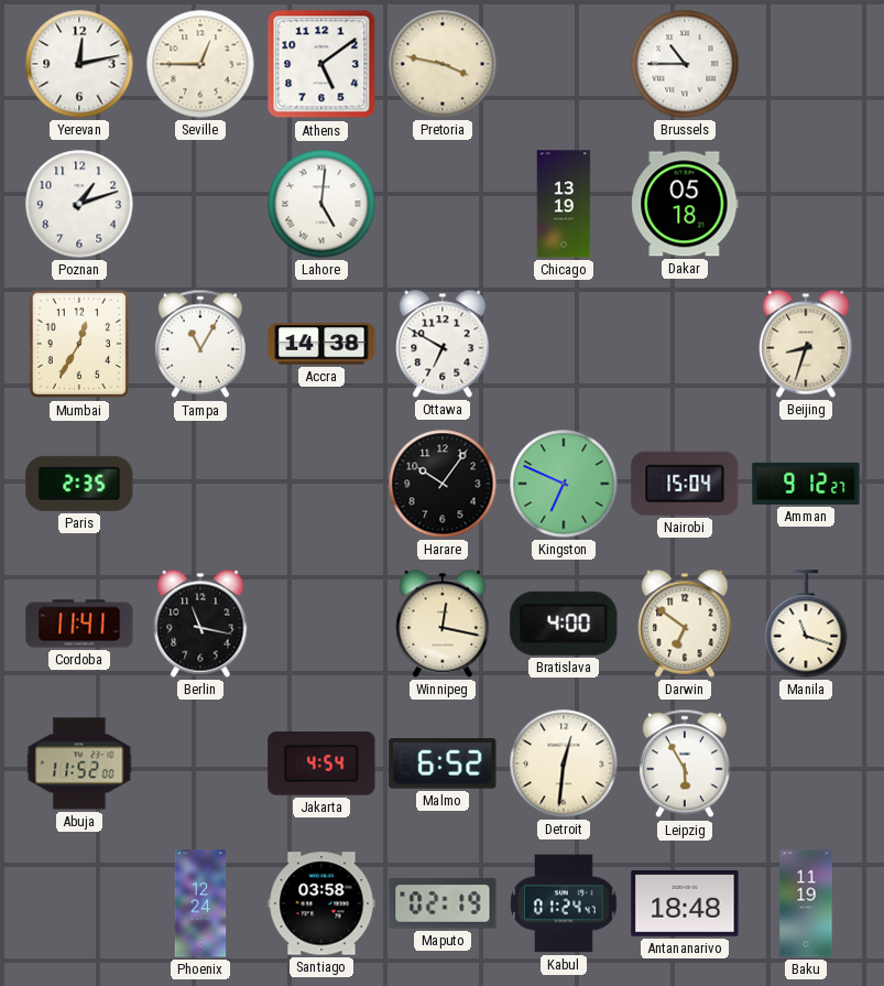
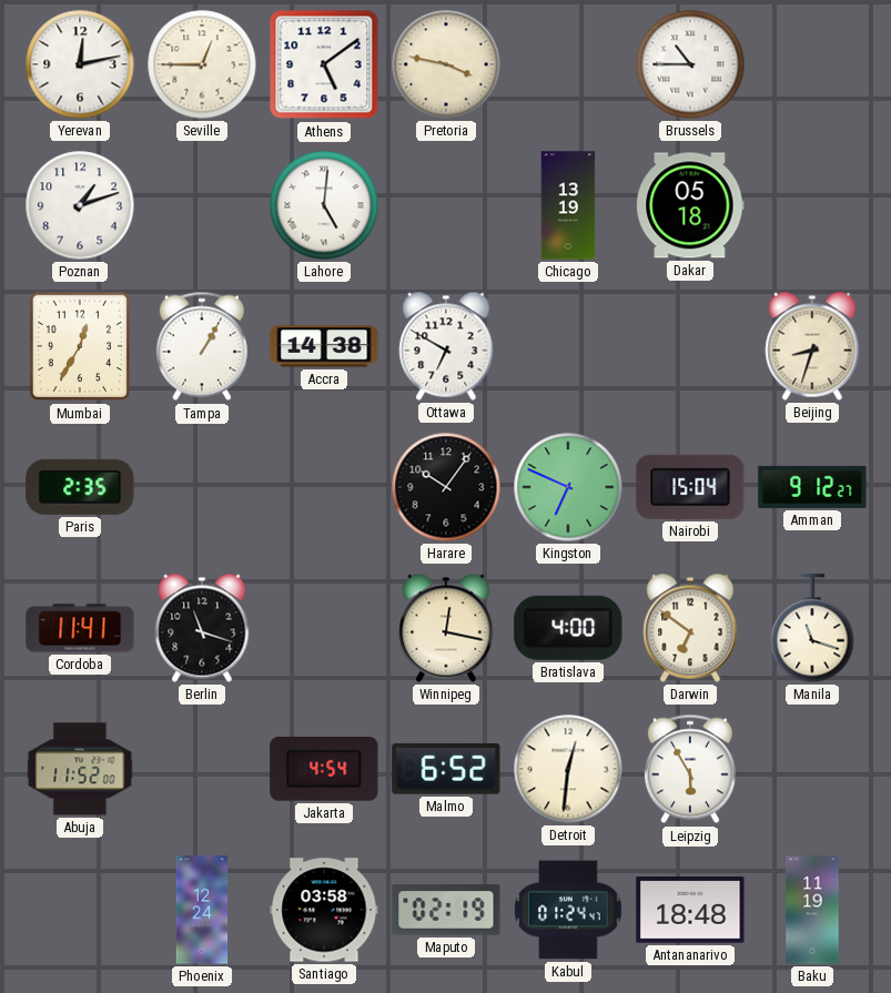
Tampa: 11:05 -> 1:05
Berlin: 11:17 -> 11:18
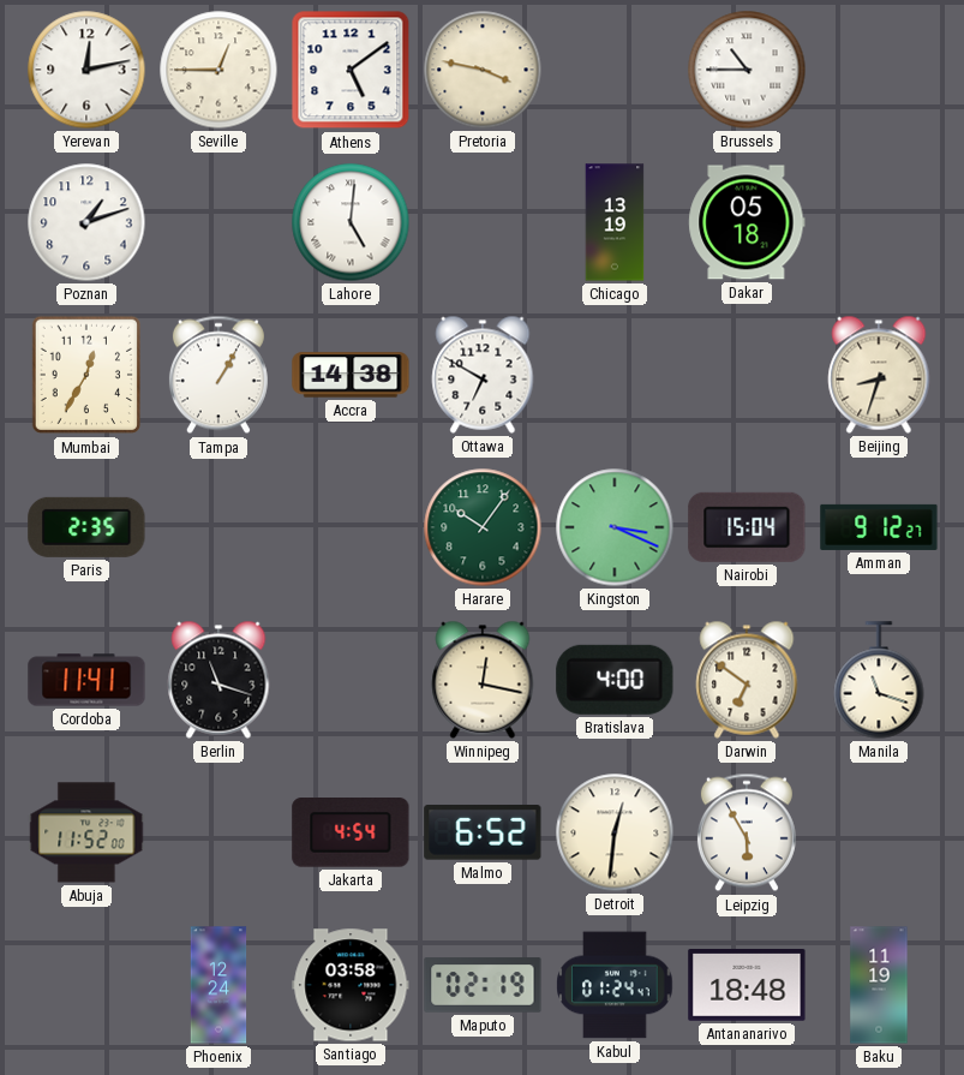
Harare dial: black -> green
Kingston: 6:49 -> 3:19
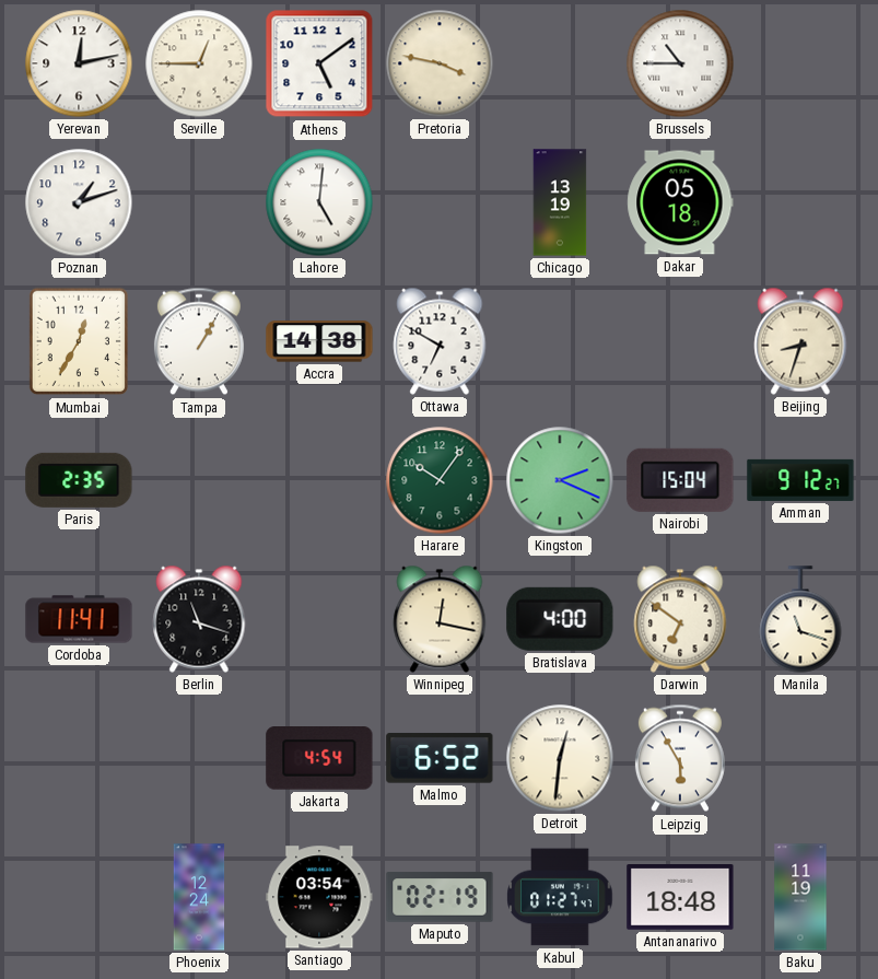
Kingston: 3:19 -> 2:19
Abuja: 11:52 -> none
Santiago: 03:58 -> 03:54
Kabul: 01:24 -> 01:27
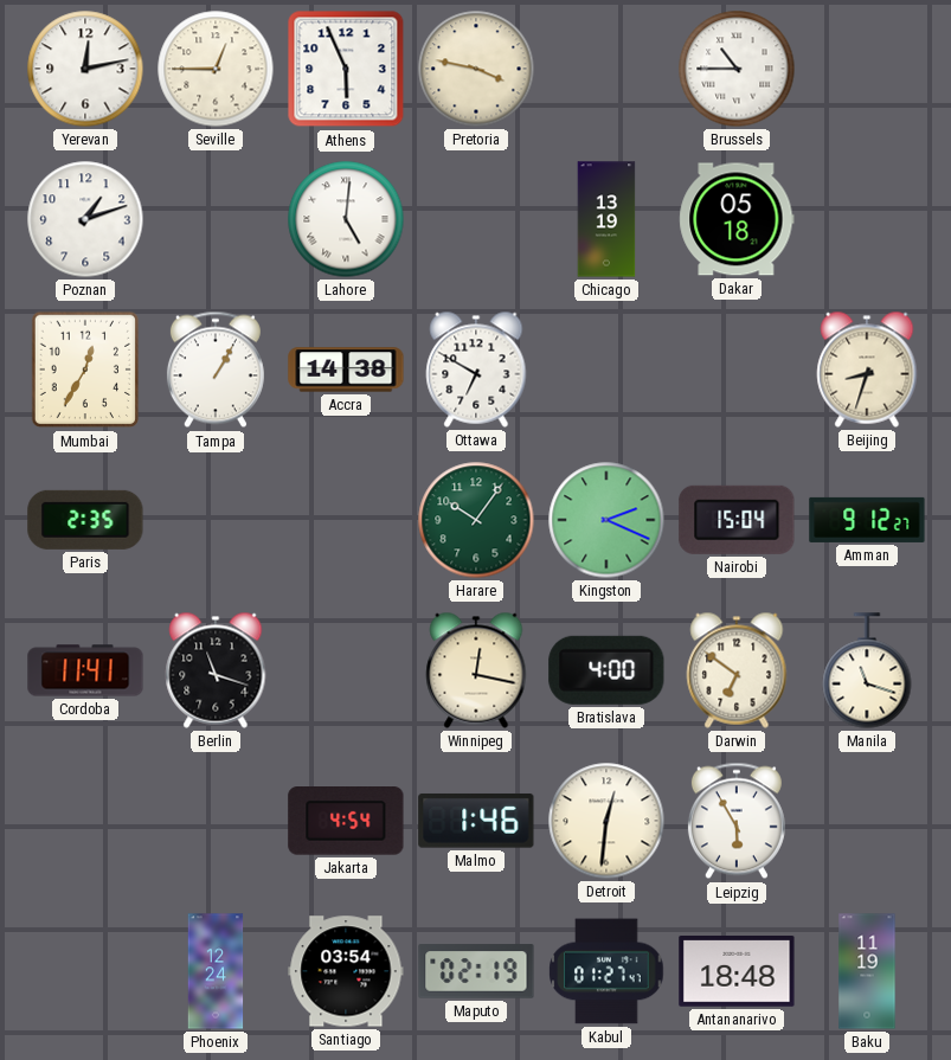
Athens: 5:09 -> 5:56
Malmo: 6:52 -> 1:46
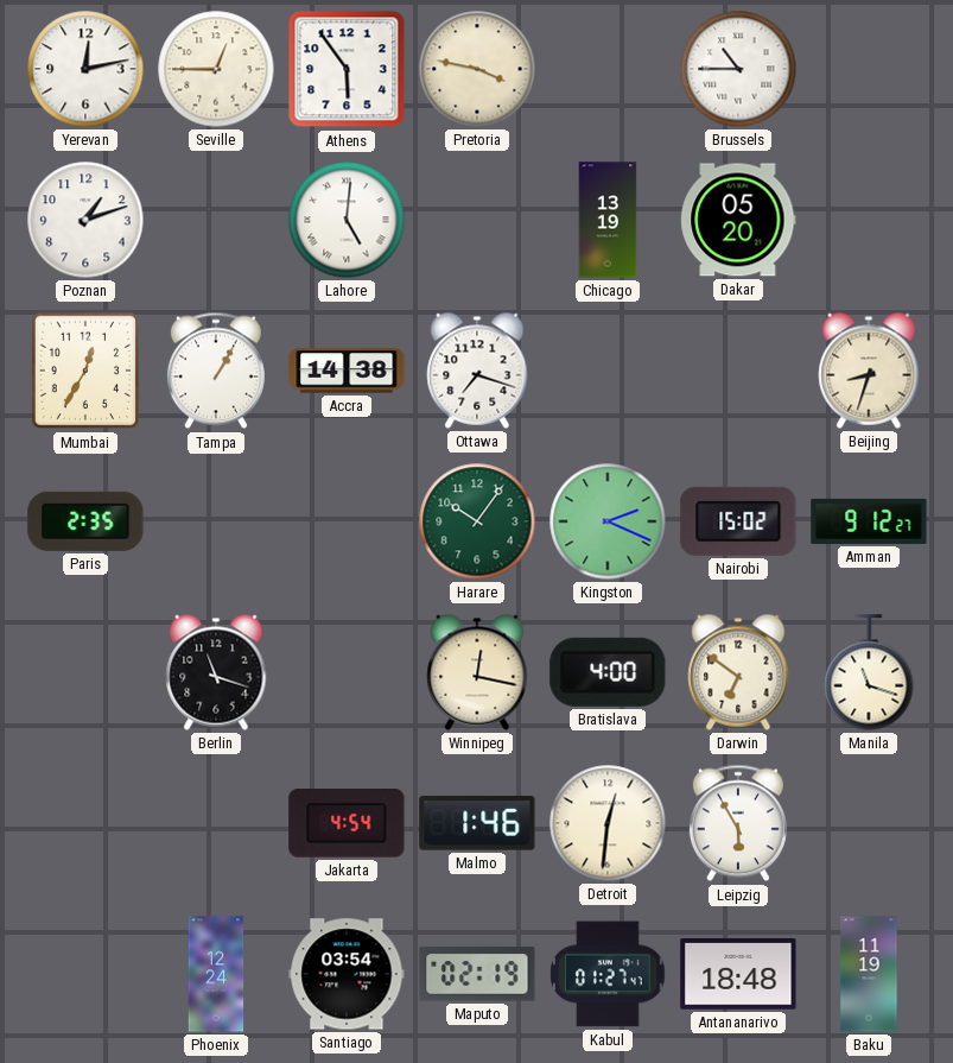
Athens: 5:56 -> 5:54
Dakar: 05:18 -> 05:20
Ottawa: 6:50 -> 7:18
Nairobi: 15:04 -> 15:02
Cordoba: 11:41 -> none
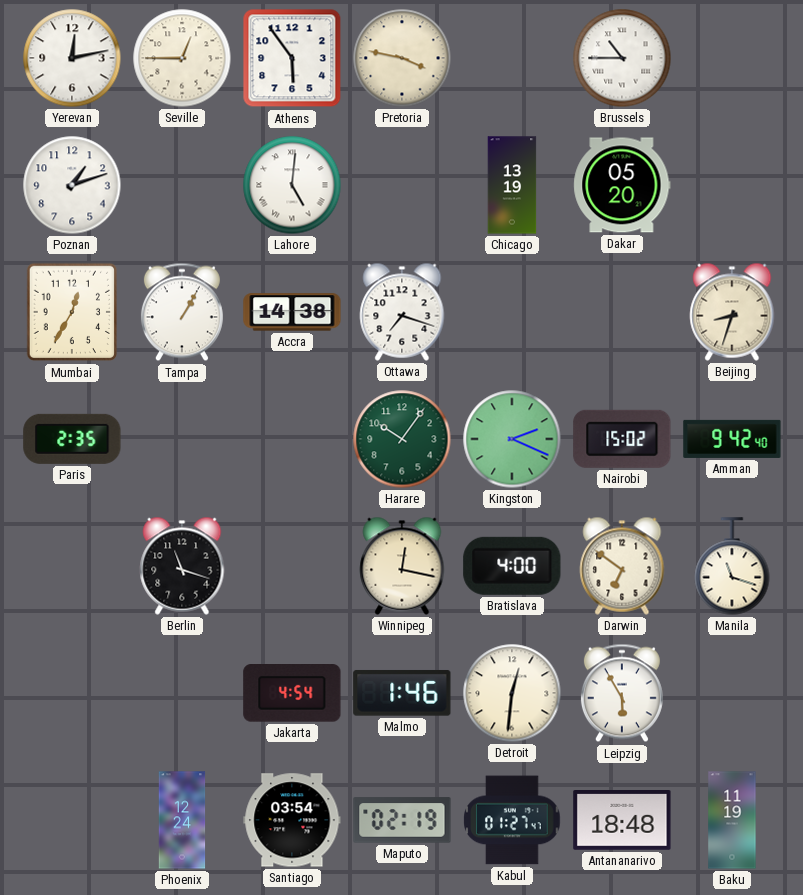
Amman: 9:12 -> 9:42
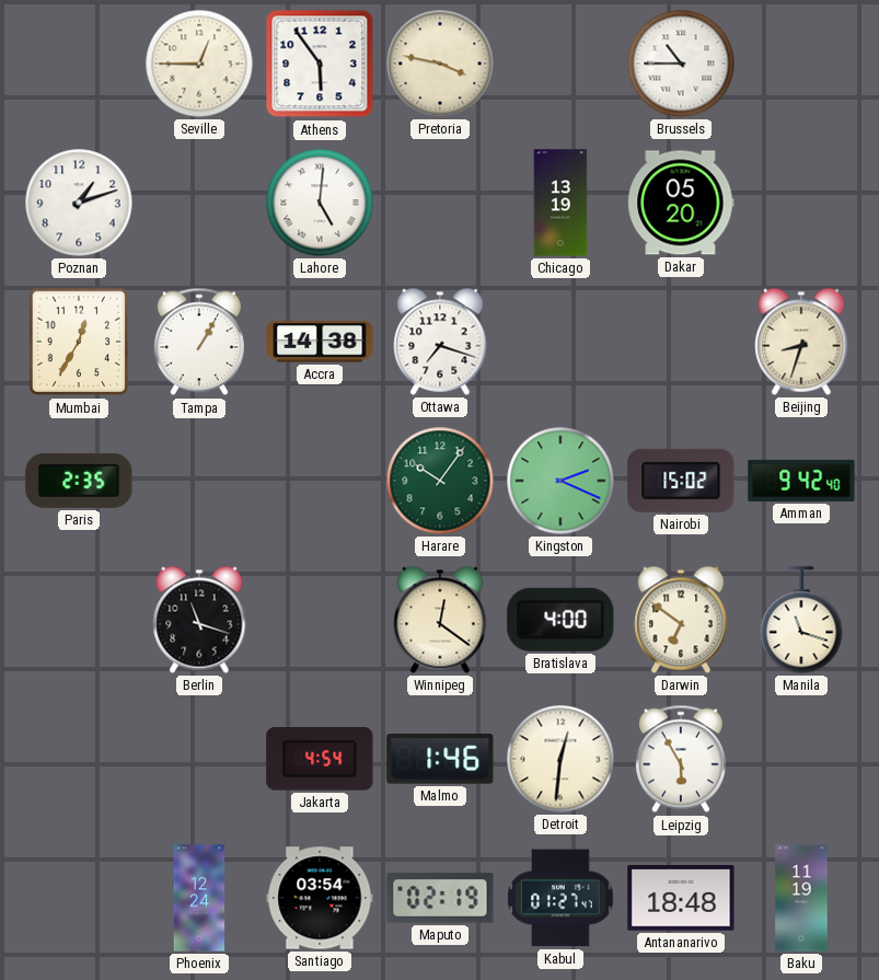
Yerevan: 12:13 -> none
Winnipeg: 12:17 -> 12:21
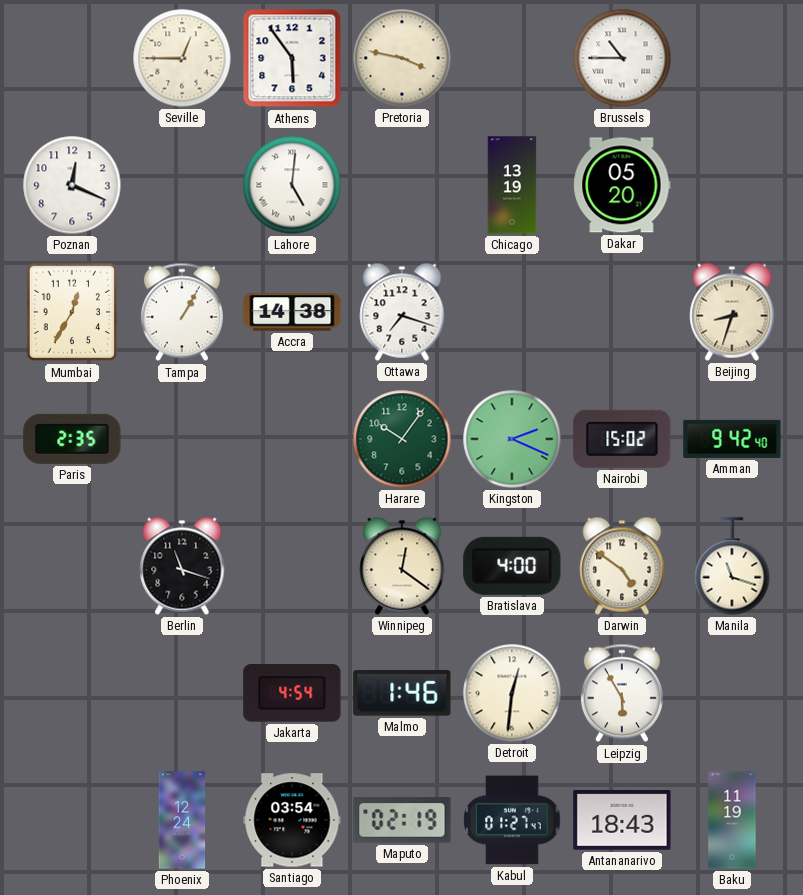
Poznan: 1:12 -> 12:19
Darwin: 6:51 -> 4:51
Antananarivo: 18:48 -> 18:43
